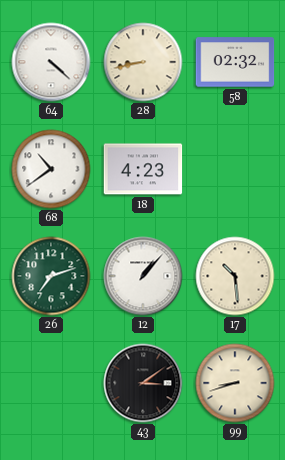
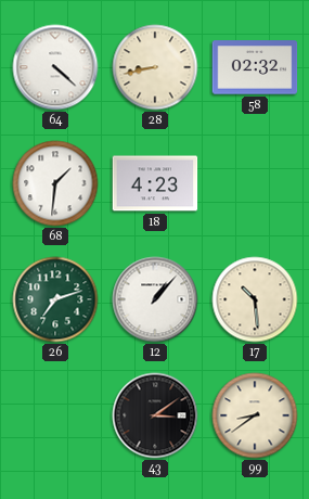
68: 10:39 -> 1:31
99: 8:42 -> 8:39
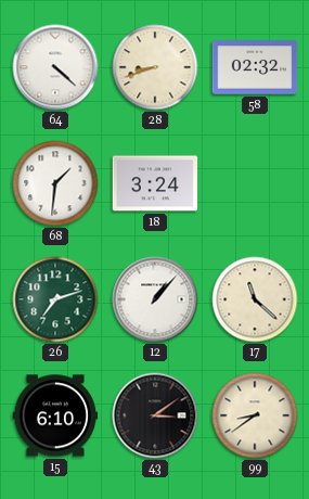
28: 8:43 -> 8:42
18: 4:23 -> 3:24
17: 10:29 -> 11:22
15: none -> 6:10
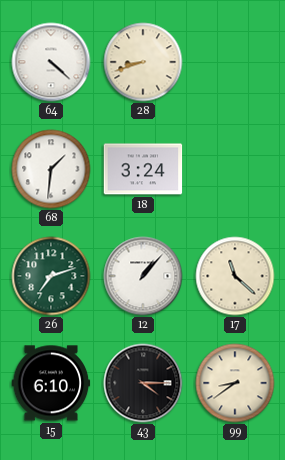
58: 02:32 -> none
43: 3:09 -> 4:15
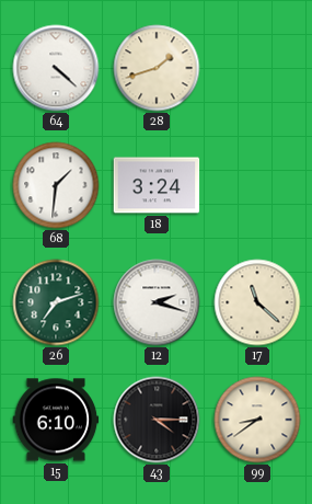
28: 8:42 -> 1:42
12: 1:07 -> 2:18
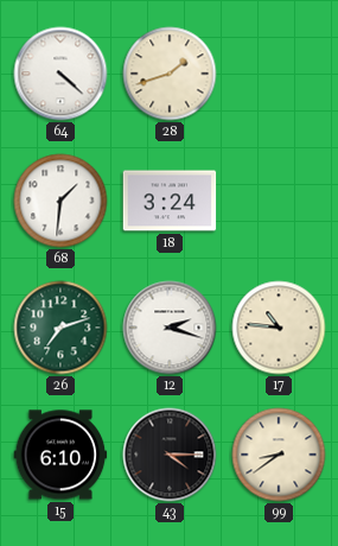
17: 11:22 -> 10:46
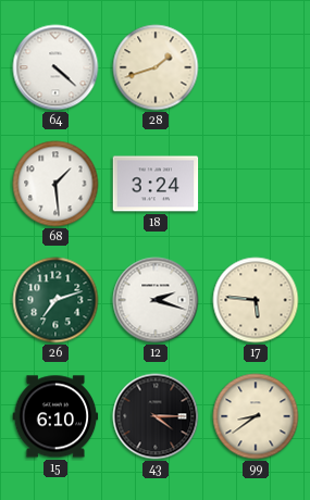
68: 1:31 -> 1:29
17: 10:46 -> 5:46
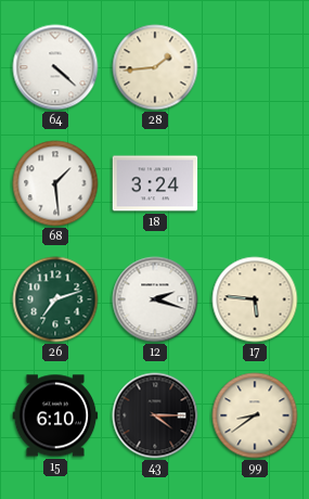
28: 1:42 -> 1:44
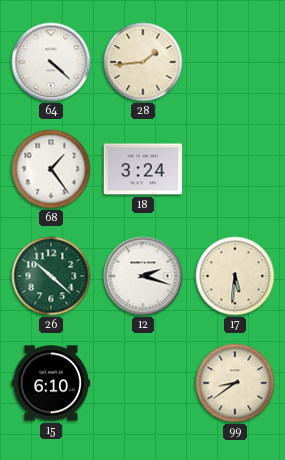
68: 1:29 -> 1:24
26: 7:12 -> 10:22
17: 5:46 -> 5:31
43: 4:15 -> none
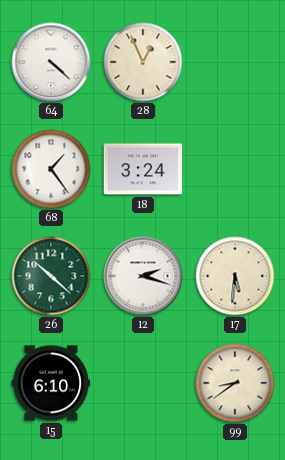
28: 1:44 -> 12:56
